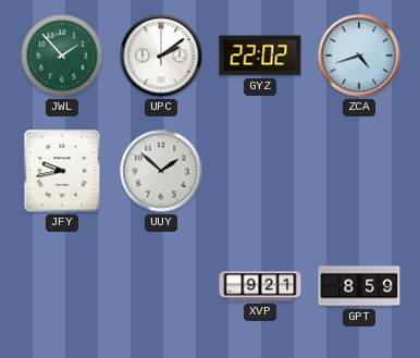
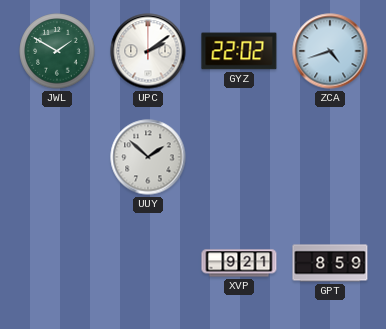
JWL: 1:53 -> 1:50
JFY: 9:43 -> none
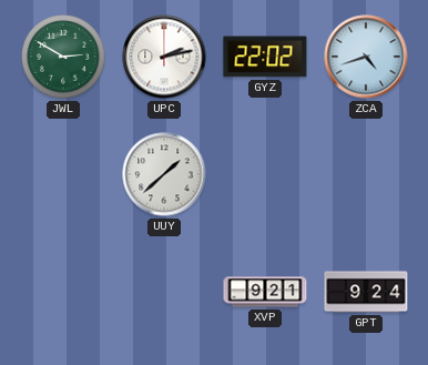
JWL: 1:50 -> 2:50
UPC: 2:09 -> 2:13
UUY: 1:52 -> 1:38
GPT: 8:59 -> 9:24
